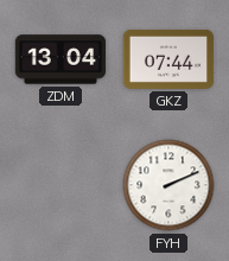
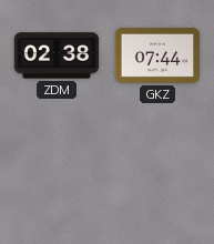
ZDM: 13:04 -> 02:38
FYH: 2:11 -> none
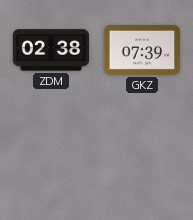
GKZ: 07:44 -> 07:39
